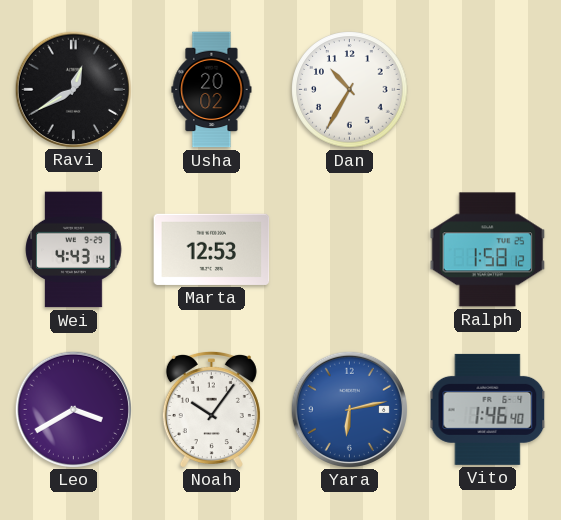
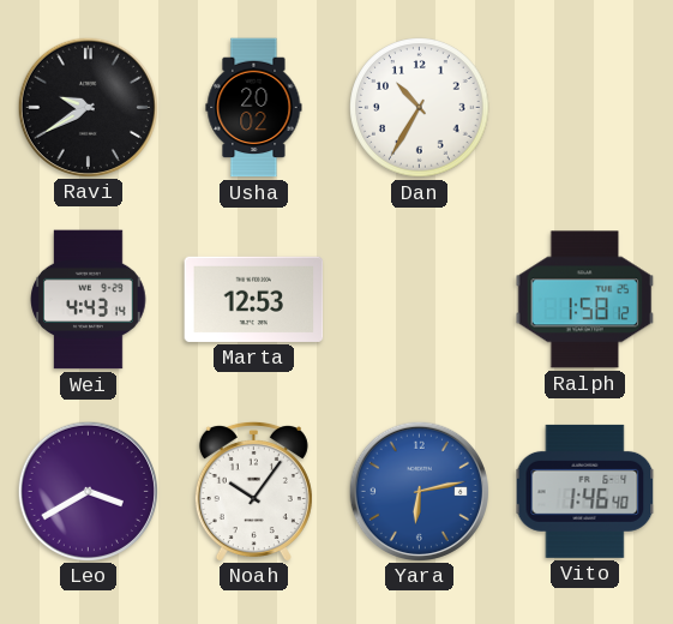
Ravi: 12:40 -> 9:40
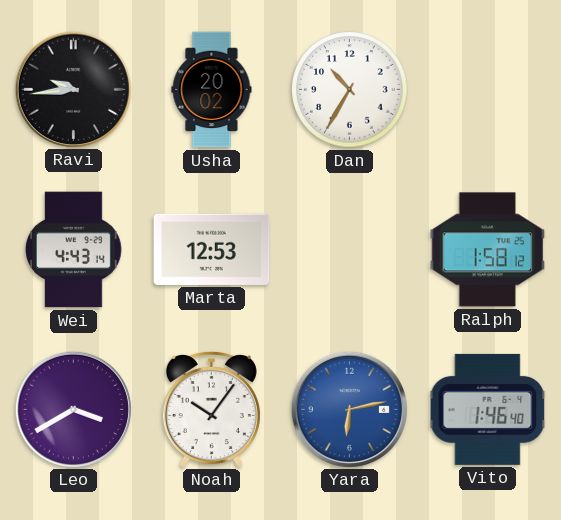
Ravi: 9:40 -> 9:44
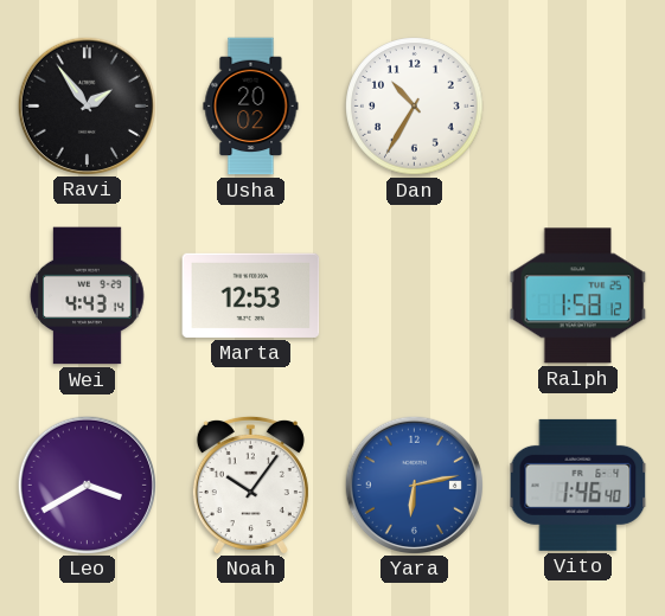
Ravi: 9:44 -> 1:54
